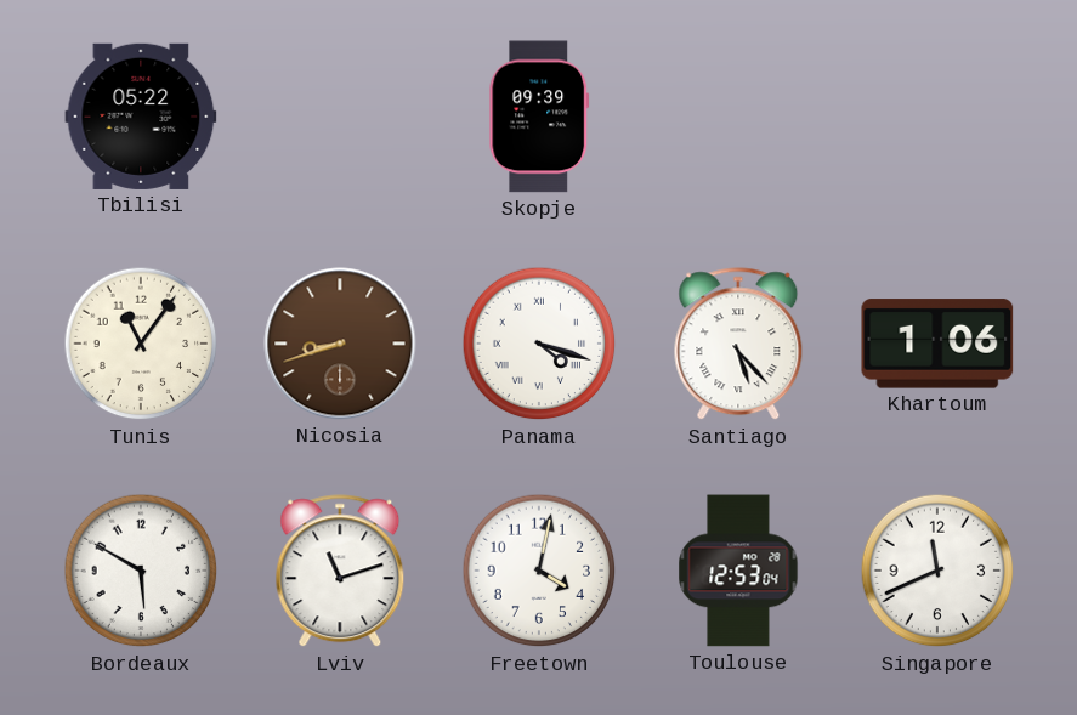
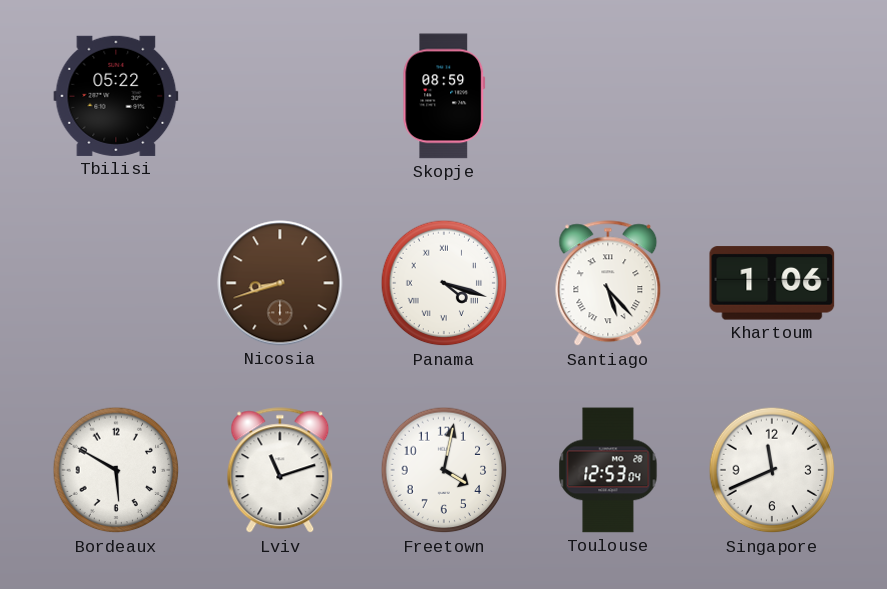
Skopje: 09:39 -> 08:59
Tunis: 11:06 -> none
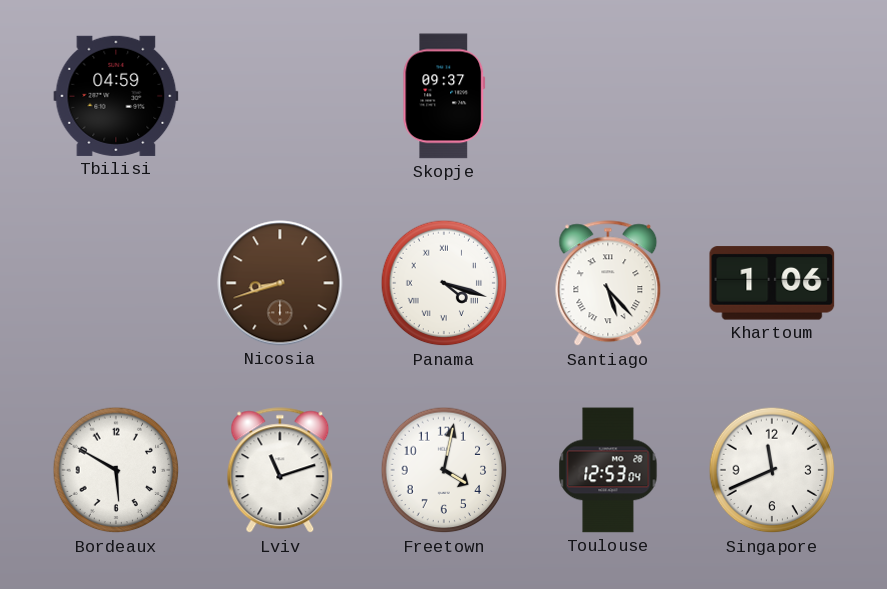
Tbilisi: 05:22 -> 04:59
Skopje: 08:59 -> 09:37
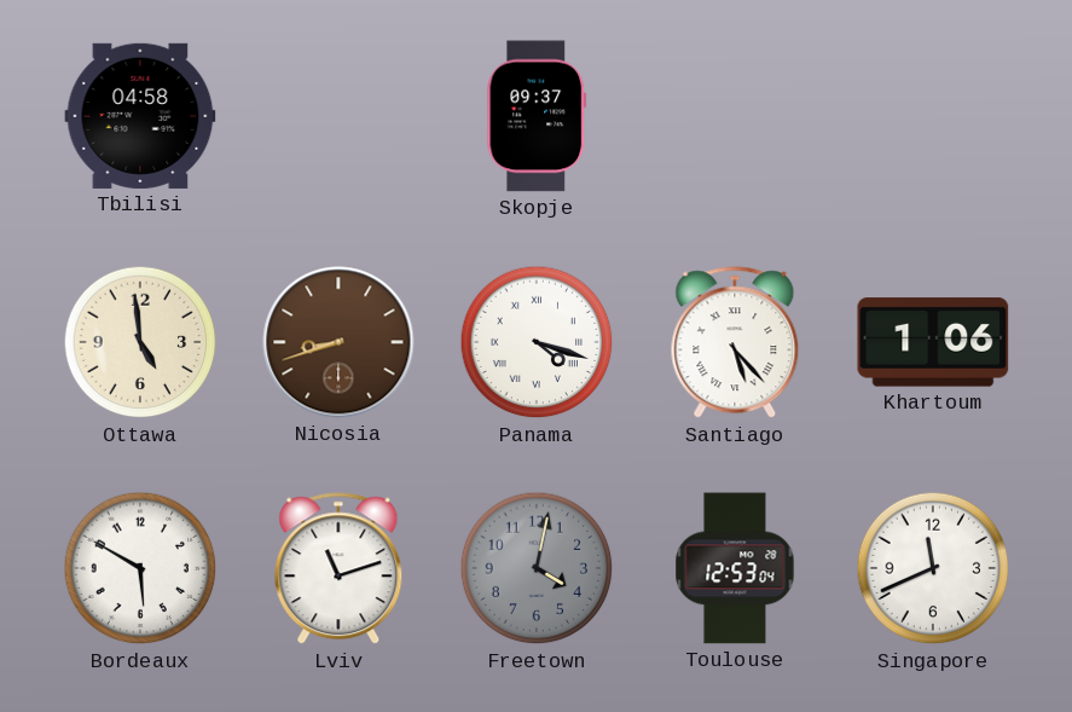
Tbilisi: 04:59 -> 04:58
Ottawa: none -> 4:59
Freetown dial: white -> grey
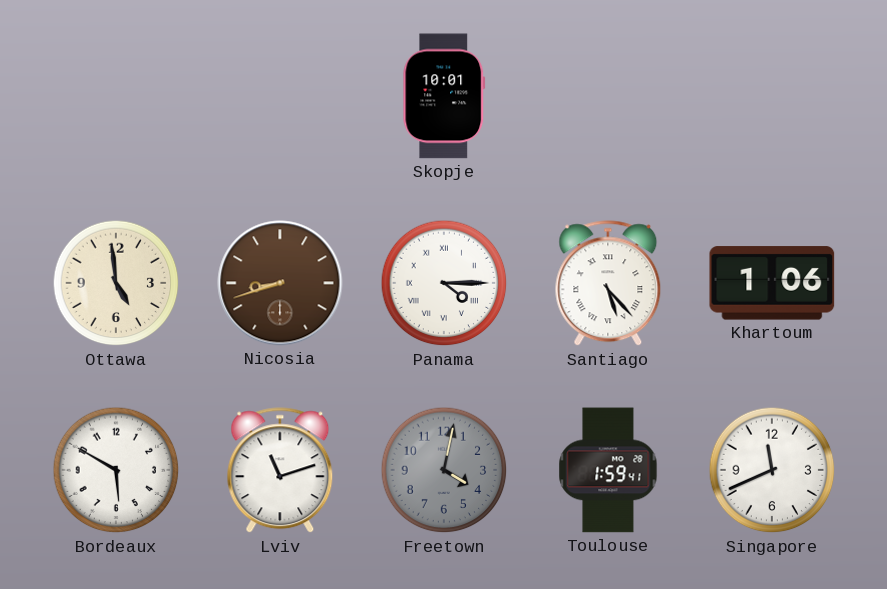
Tbilisi: 04:58 -> none
Skopje: 09:37 -> 10:01
Panama: 4:18 -> 4:15
Toulouse: 12:53 -> 1:59
